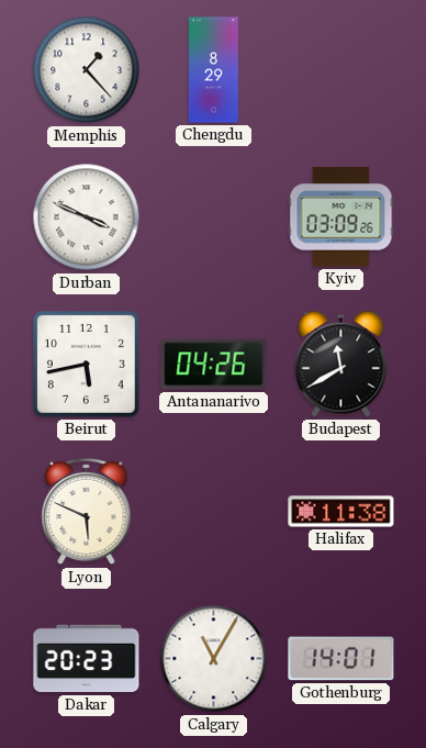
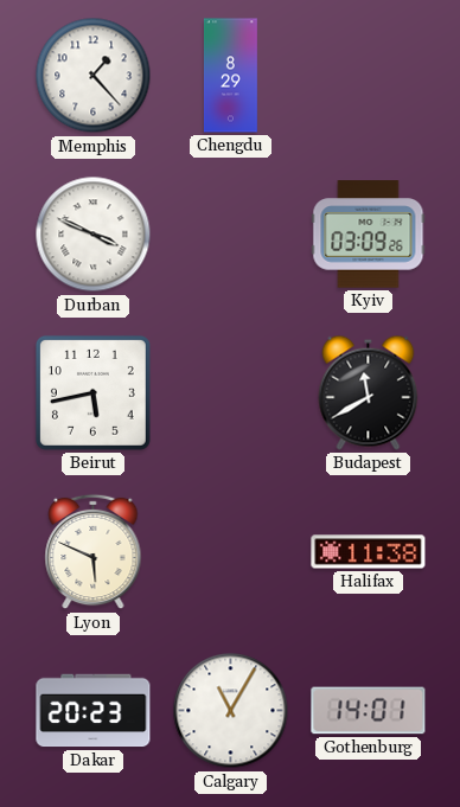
Antananarivo: 04:26 -> none
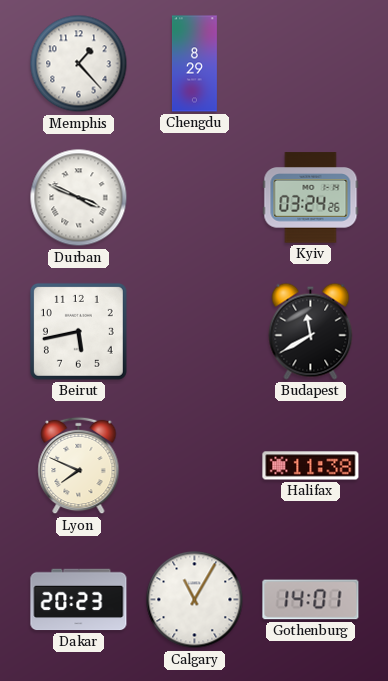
Kyiv: 03:09 -> 03:24
Lyon: 5:49 -> 7:49
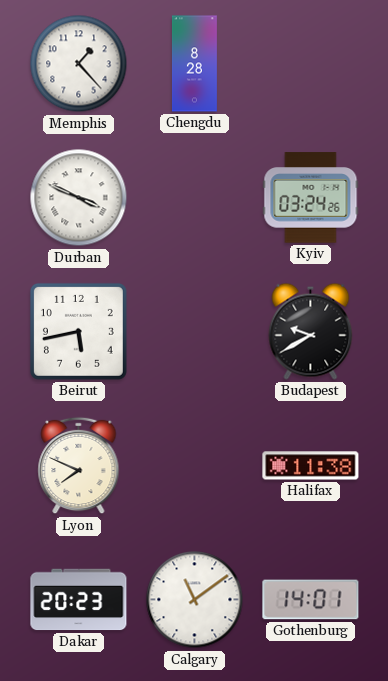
Chengdu: 8:29 -> 8:28
Budapest: 11:40 -> 9:40
Calgary: 11:05 -> 11:09
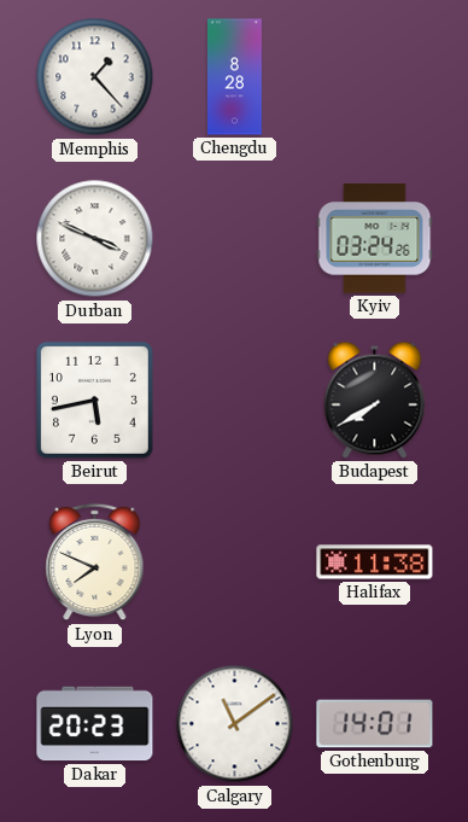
Budapest: 9:40 -> 7:40
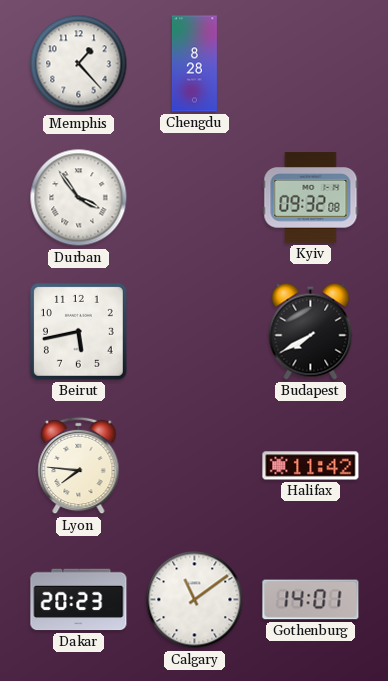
Durban: 3:49 -> 3:54
Kyiv: 03:24 -> 09:32
Lyon: 7:49 -> 7:46
Halifax: 11:38 -> 11:42
